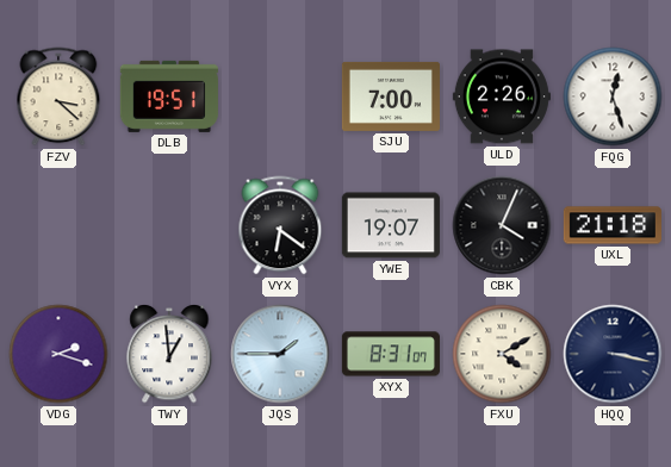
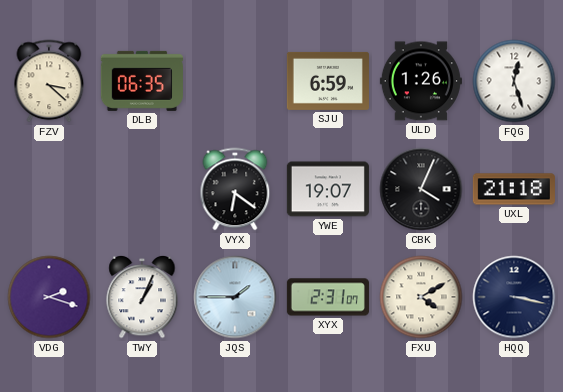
DLB: 19:51 -> 06:35
SJU: 7:00 -> 6:59
ULD: 2:26 -> 1:26
TWY: 12:59 -> 1:04
XYX: 8:31 -> 2:31
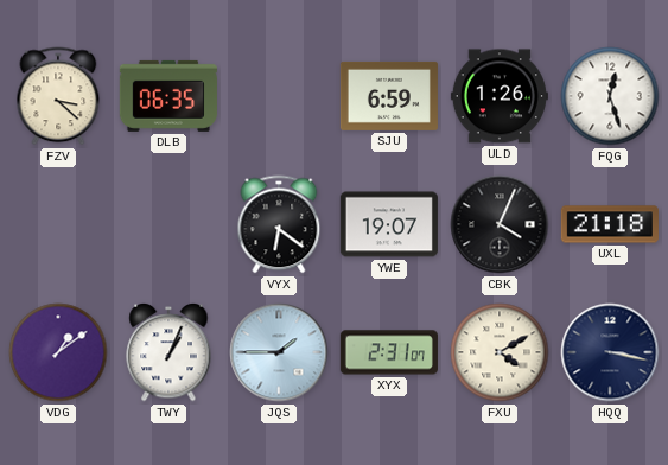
VDG: 2:18 -> 1:09
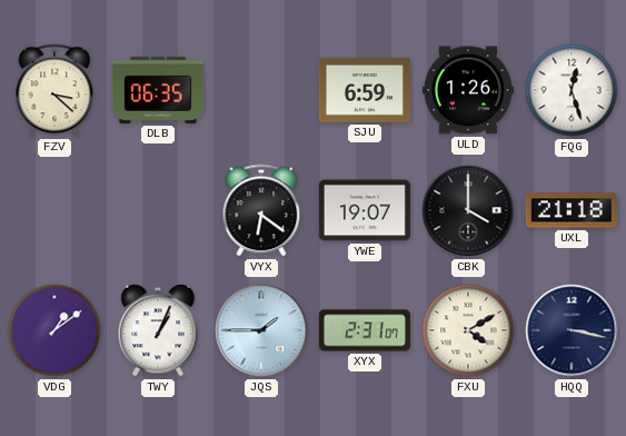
CBK: 4:04 -> 4:00
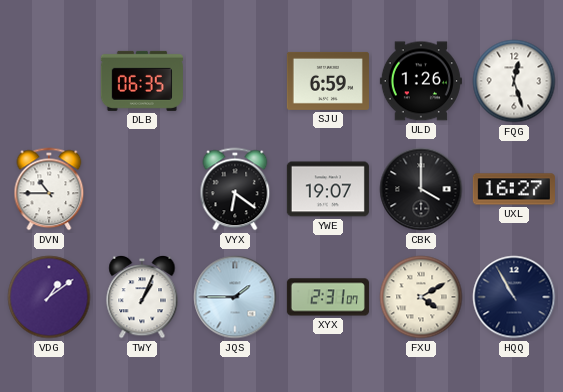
FZV: 3:22 -> none
DVN: none -> 10:45
UXL: 21:18 -> 16:27
HQQ: 3:17 -> 10:55
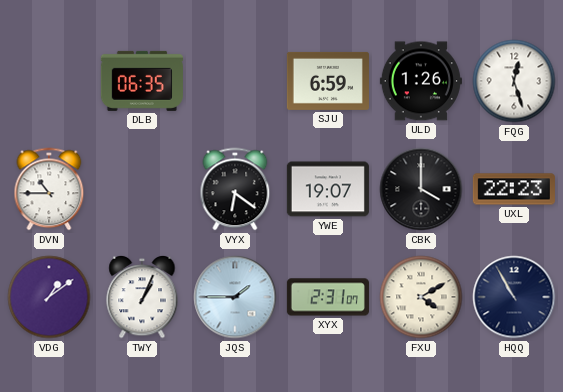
UXL: 16:27 -> 22:23
